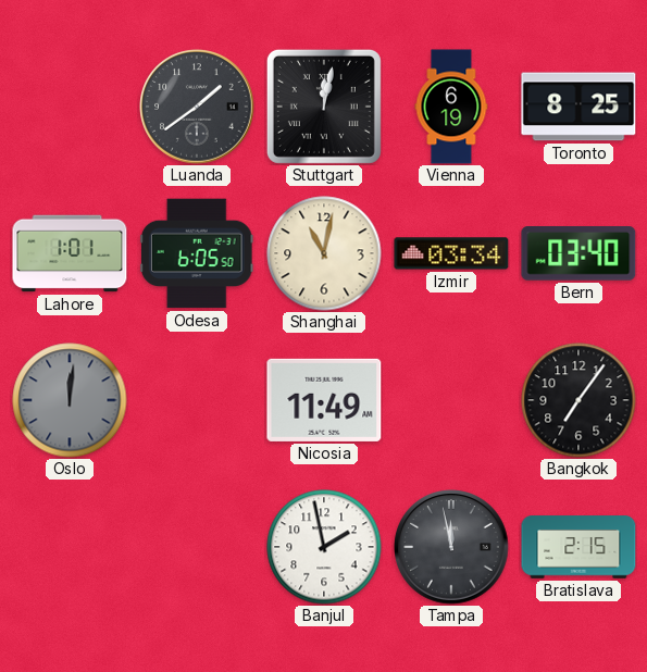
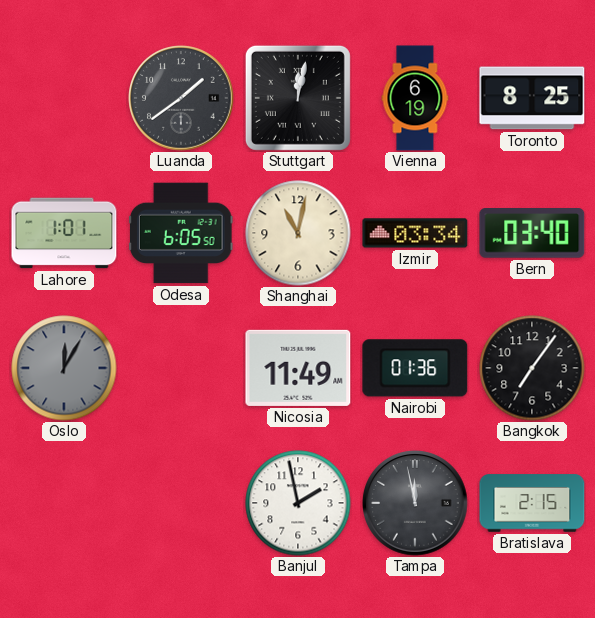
Oslo: 12:01 -> 12:05
Nairobi: none -> 01:36
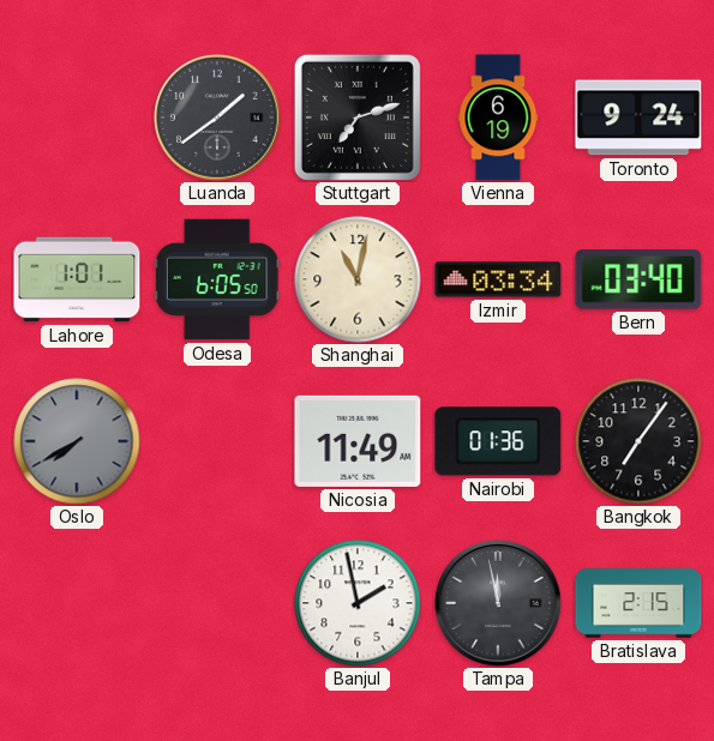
Stuttgart: 12:02 -> 7:12
Toronto: 8:25 -> 9:24
Oslo: 12:05 -> 7:40
